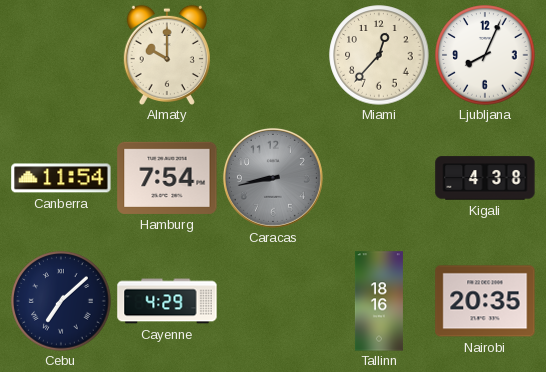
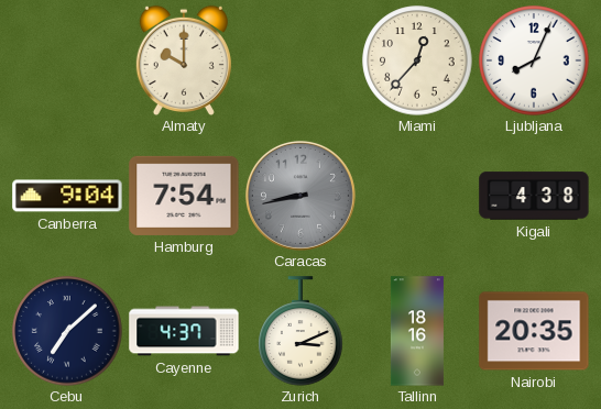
Canberra: 11:54 -> 9:04
Cayenne: 4:29 -> 4:37
Zurich: none -> 3:11
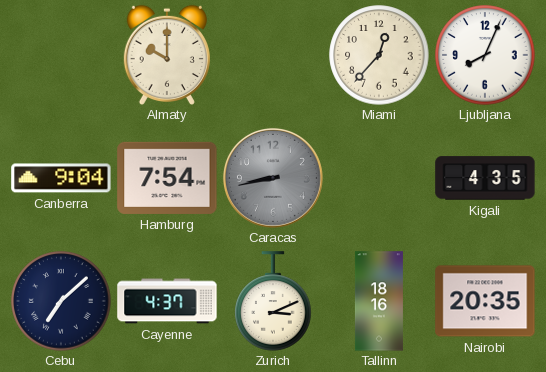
Kigali: 4:38 -> 4:35
